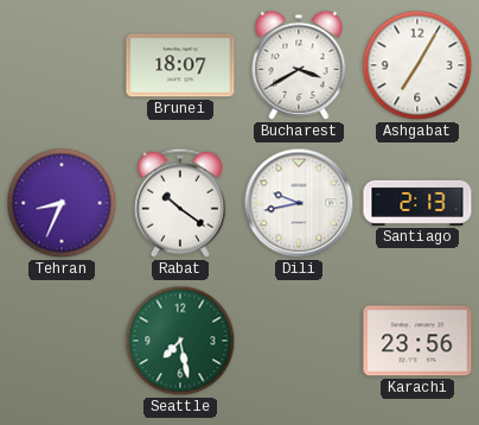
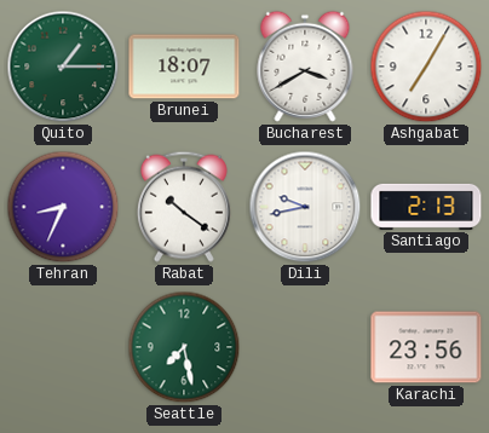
Quito: none -> 1:15
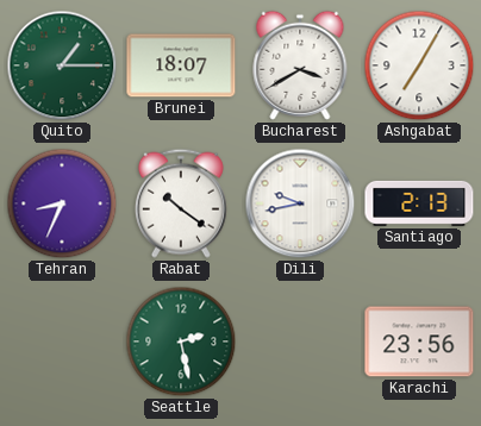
Seattle: 7:28 -> 2:28
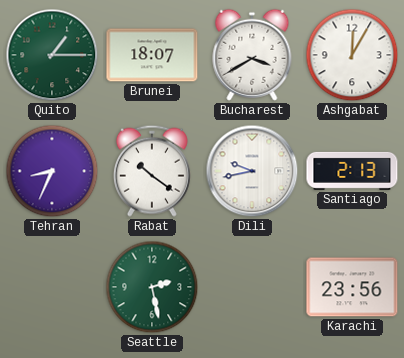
Ashgabat: 7:05 -> 12:05
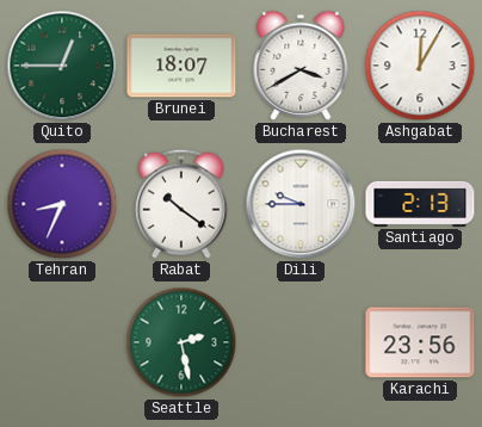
Quito: 1:15 -> 12:45
Dili: 9:43 -> 9:45
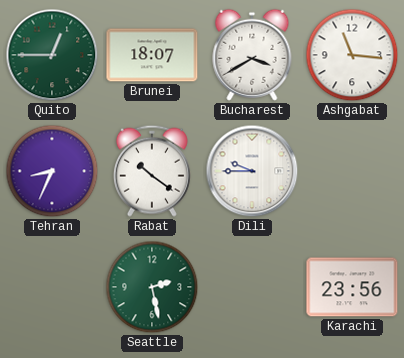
Ashgabat: 12:05 -> 11:16
Santiago: 2:13 -> none
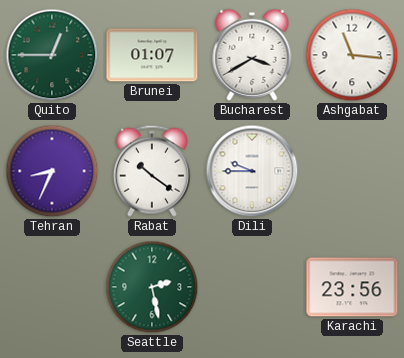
Brunei: 18:07 -> 01:07
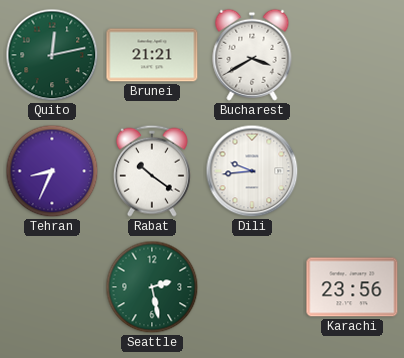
Quito: 12:45 -> 12:13
Brunei: 01:07 -> 21:21
Ashgabat: 11:16 -> none
Dili: 9:45 -> 9:44
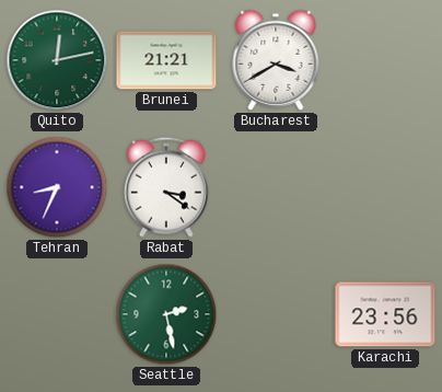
Rabat: 10:21 -> 3:21
Dili: 9:44 -> none
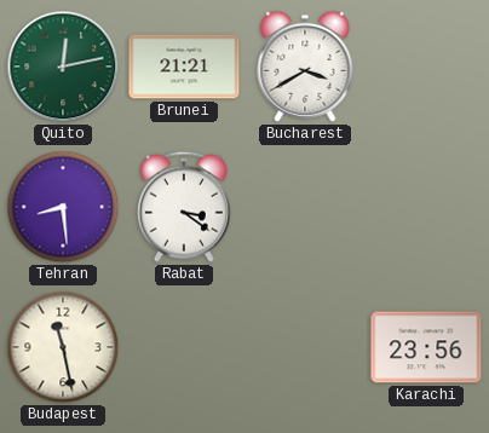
Tehran: 8:34 -> 8:29
Budapest: none -> 11:28
Seattle: 2:28 -> none
